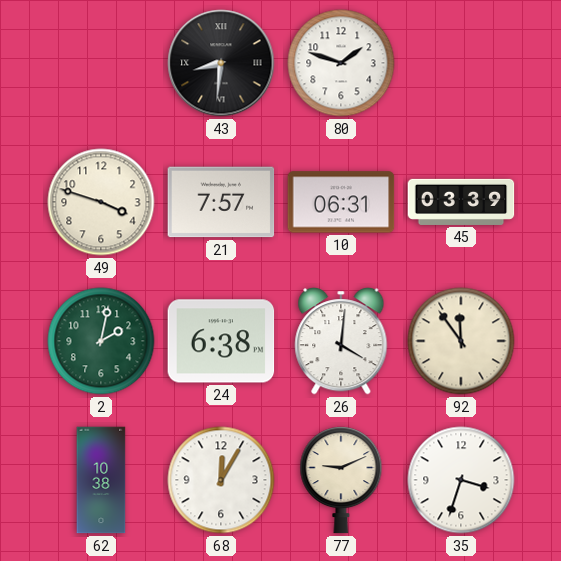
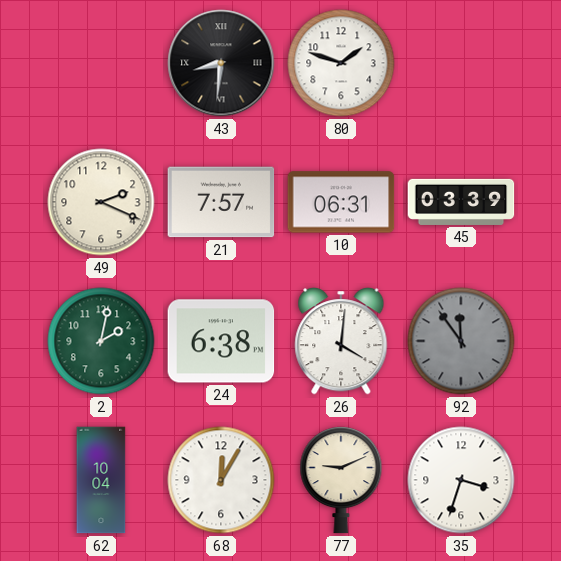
49: 3:48 -> 2:19
92 dial: cream -> grey
62: 10:38 -> 10:04
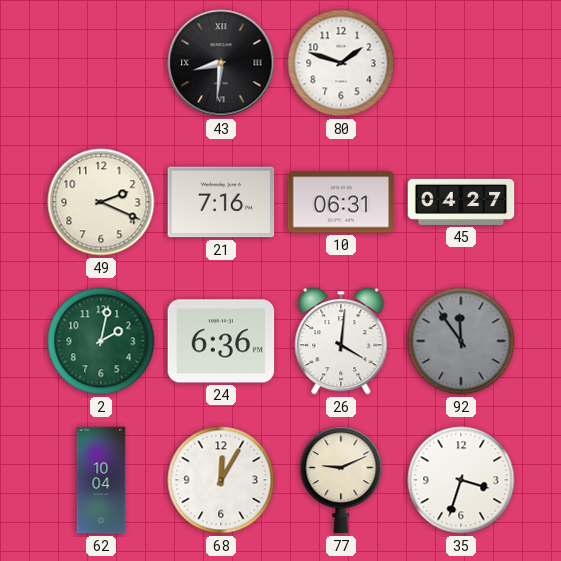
21: 7:57 -> 7:16
45: 03:39 -> 04:27
24: 6:38 -> 6:36
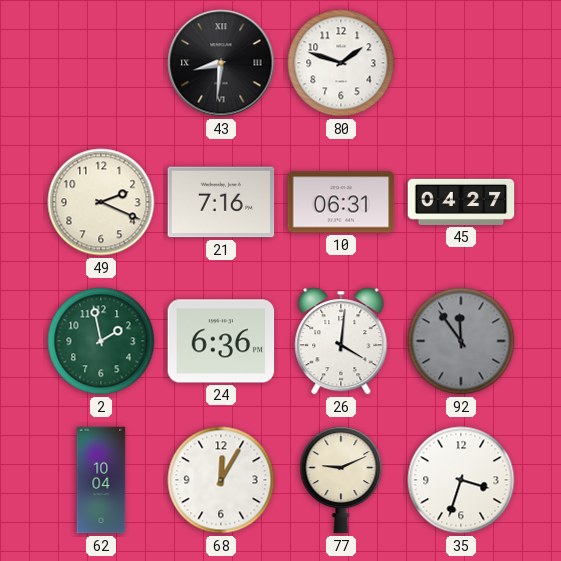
2: 2:02 -> 1:58
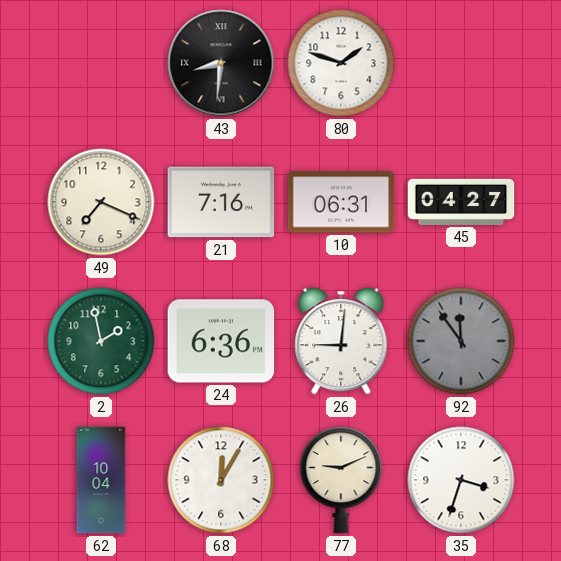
49: 2:19 -> 7:19
26: 4:01 -> 9:01
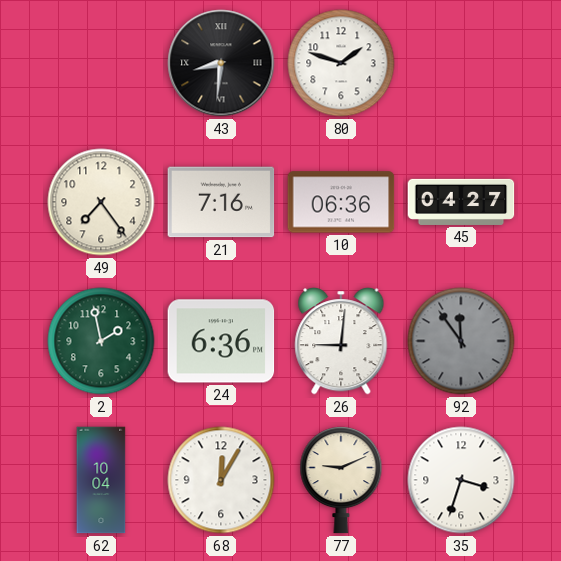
49: 7:19 -> 7:24
10: 06:31 -> 06:36
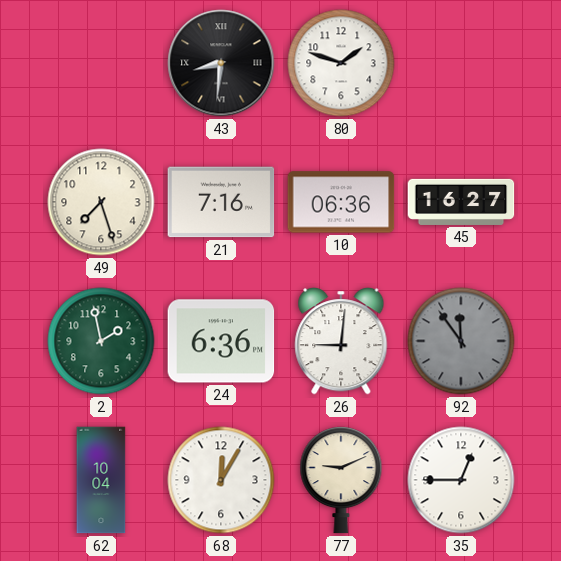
49: 7:24 -> 7:27
45: 04:27 -> 16:27
35: 3:33 -> 12:45
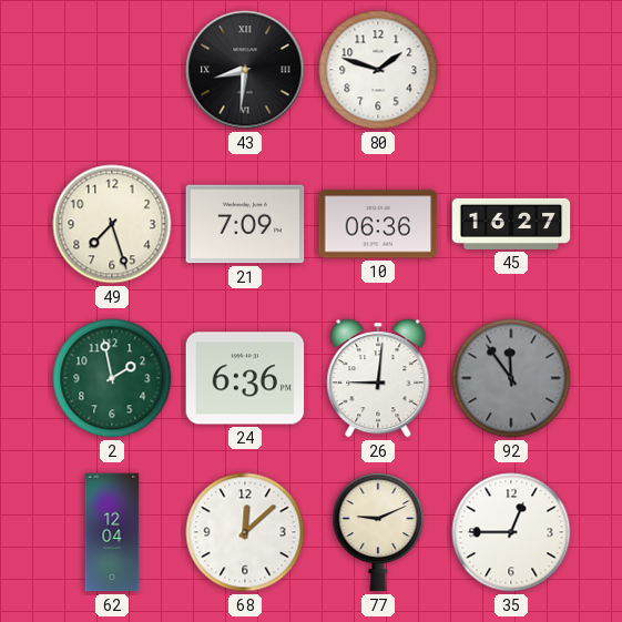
21: 7:16 -> 7:09
62: 10:04 -> 12:04
68: 12:05 -> 12:08
